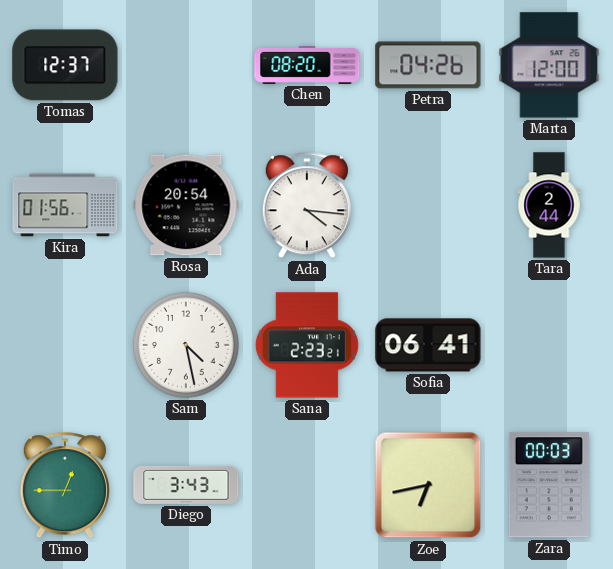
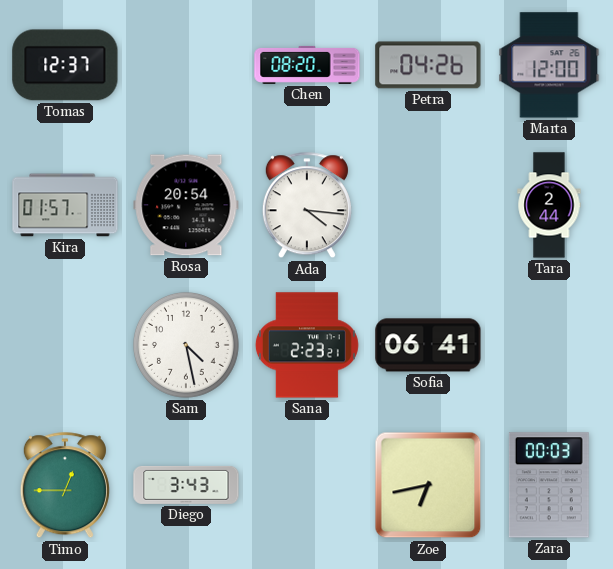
Kira: 01:56 -> 01:57
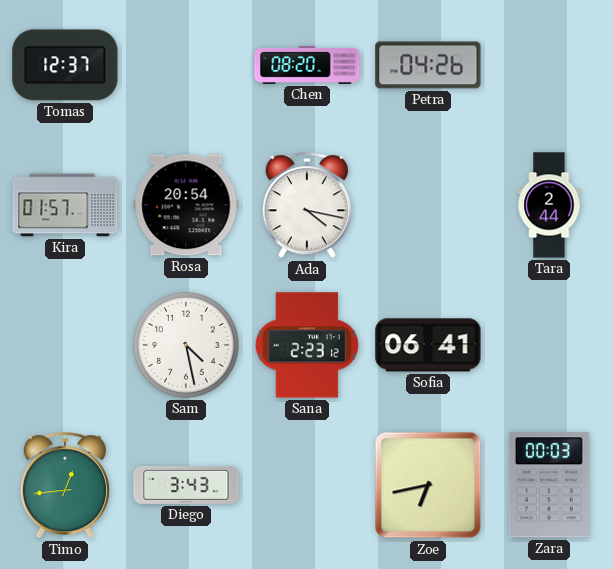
Marta: 12:00 -> none
Ada: 4:16 -> 4:17
Sana: 2:23:21 -> 2:23:12
Timo: 12:45 -> 12:44
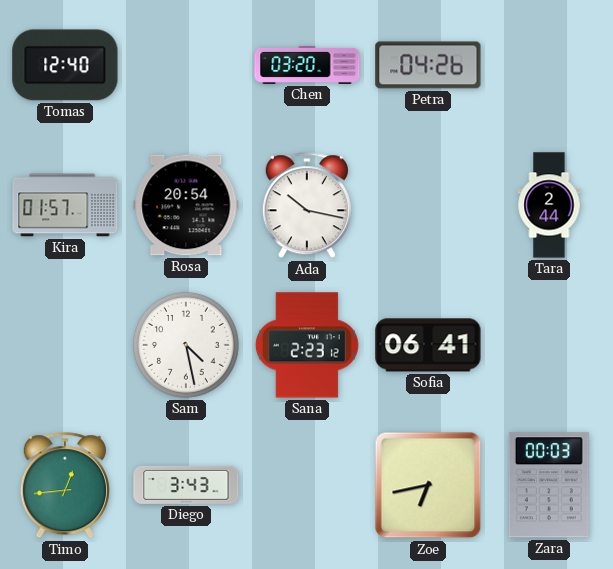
Tomas: 12:37 -> 12:40
Chen: 08:20 -> 03:20
Ada: 4:17 -> 10:17
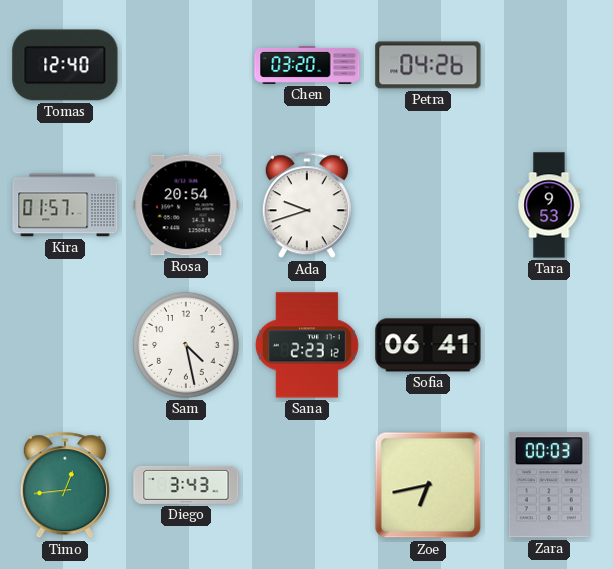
Ada: 10:17 -> 9:42
Tara: 2:44 -> 9:53
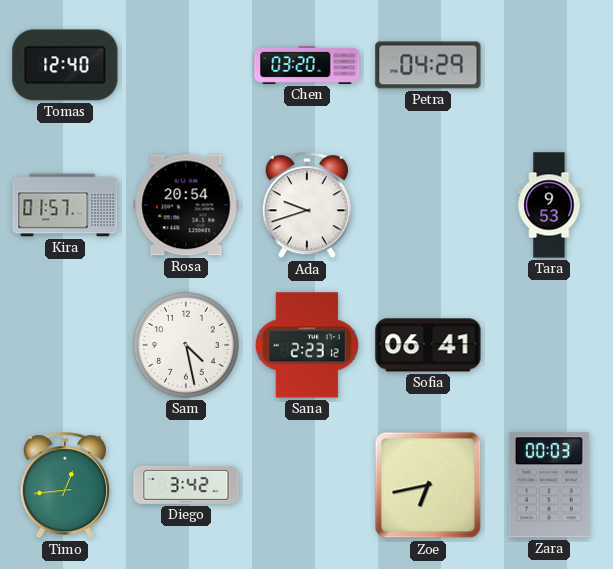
Petra: 04:26 -> 04:29
Diego: 3:43 -> 3:42
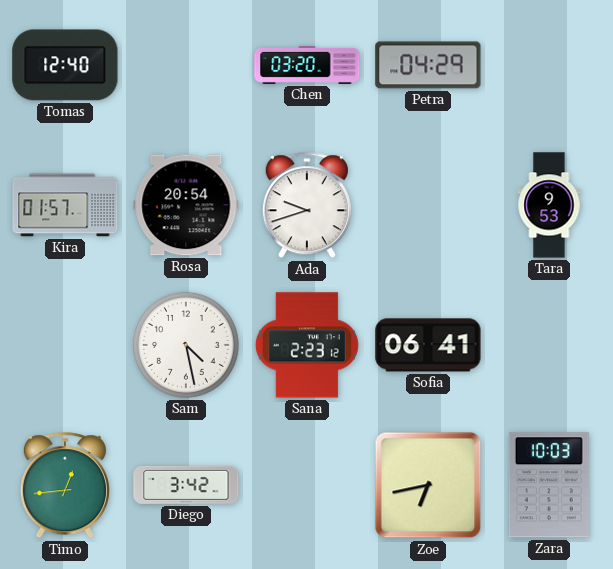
Zara: 00:03 -> 10:03
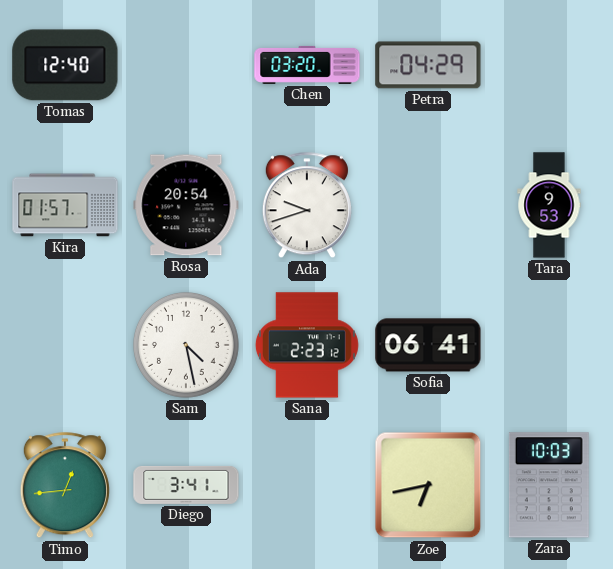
Diego: 3:42 -> 3:41
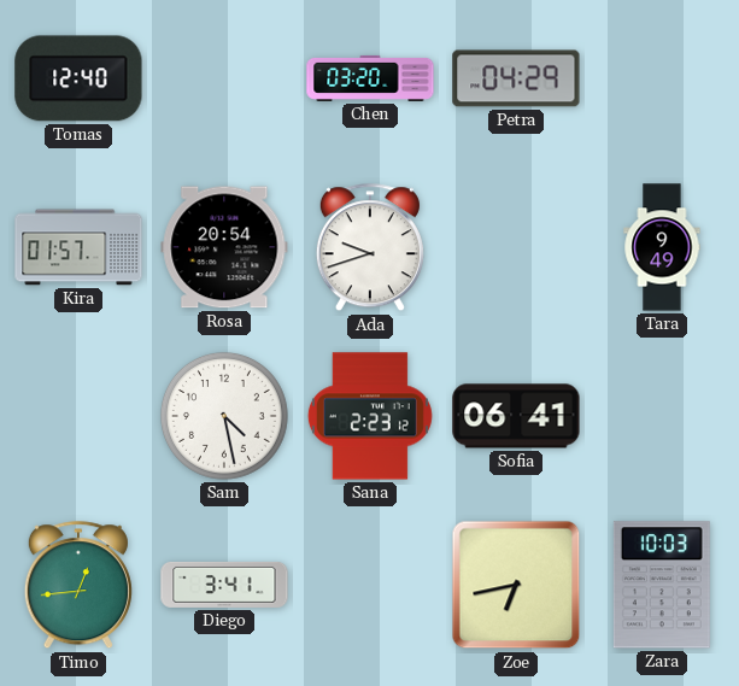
Tara: 9:53 -> 9:49
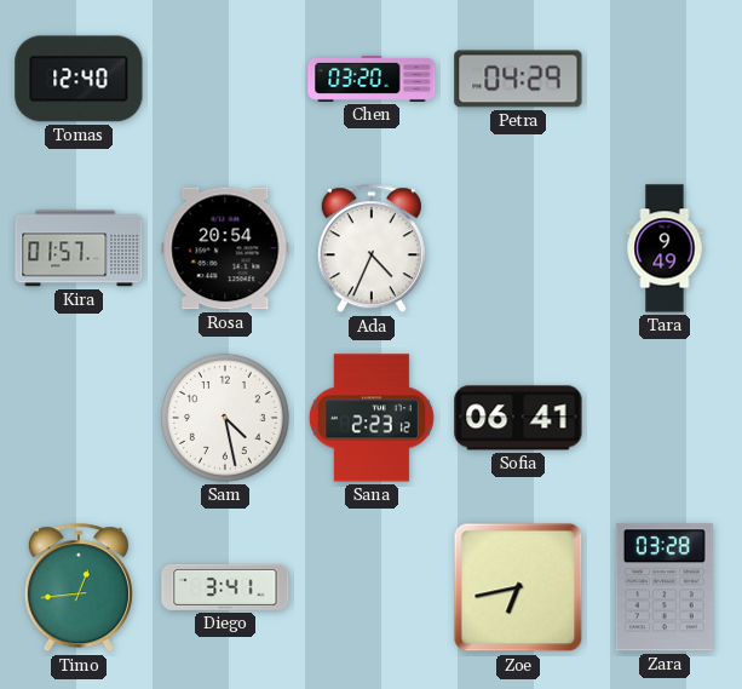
Ada: 9:42 -> 4:34
Zara: 10:03 -> 03:28
